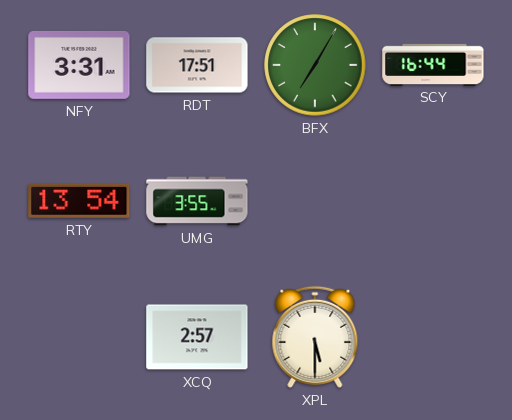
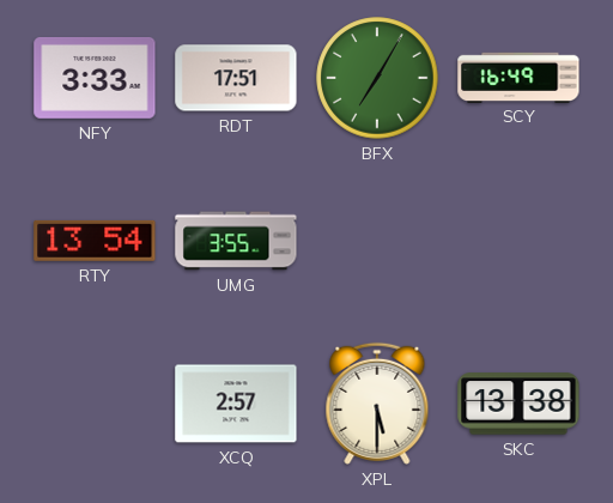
NFY: 3:31 -> 3:33
SCY: 16:44 -> 16:49
SKC: none -> 13:38
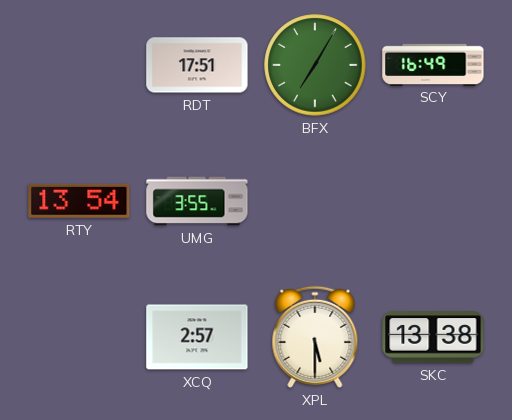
NFY: 3:33 -> none
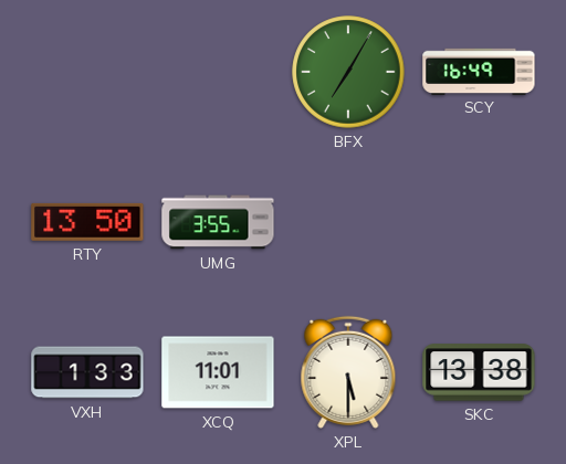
RDT: 17:51 -> none
RTY: 13:54 -> 13:50
VXH: none -> 1:33
XCQ: 2:57 -> 11:01
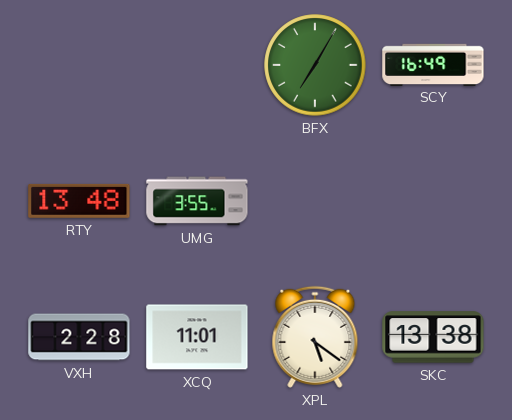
RTY: 13:50 -> 13:48
VXH: 1:33 -> 2:28
XPL: 5:30 -> 5:21
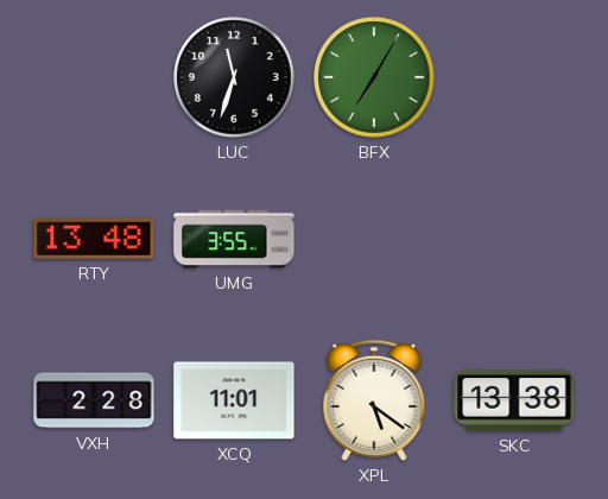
LUC: none -> 11:33
SCY: 16:49 -> none
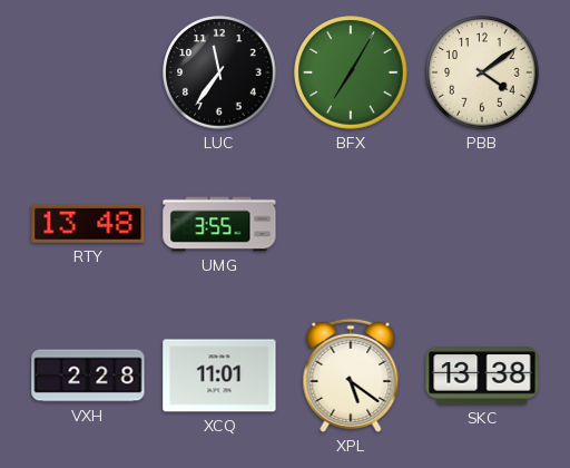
LUC: 11:33 -> 11:36
PBB: none -> 4:09
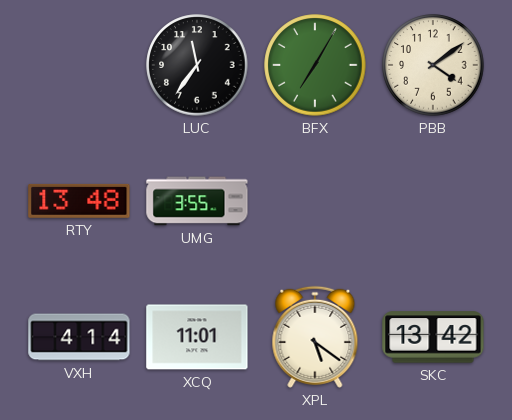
VXH: 2:28 -> 4:14
SKC: 13:38 -> 13:42
